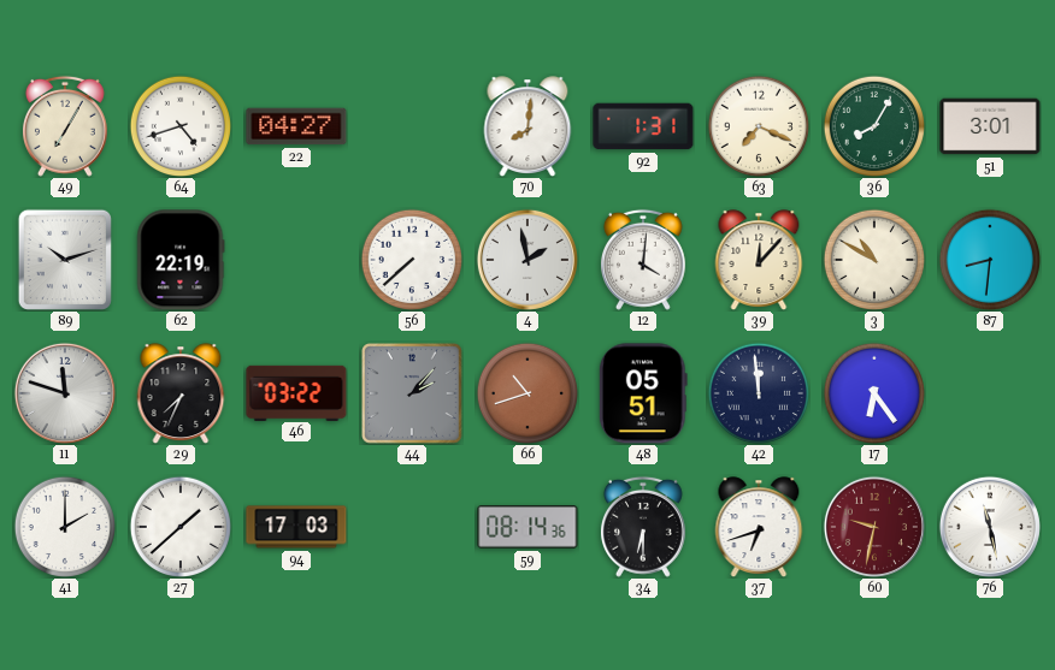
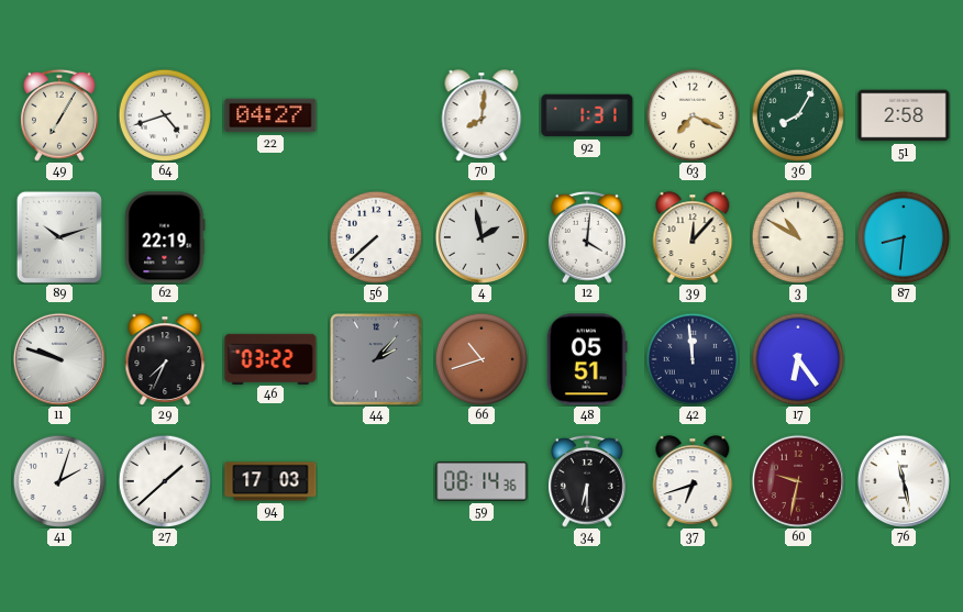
51: 3:01 -> 2:58
11: 11:48 -> 9:48
41: 2:00 -> 2:03
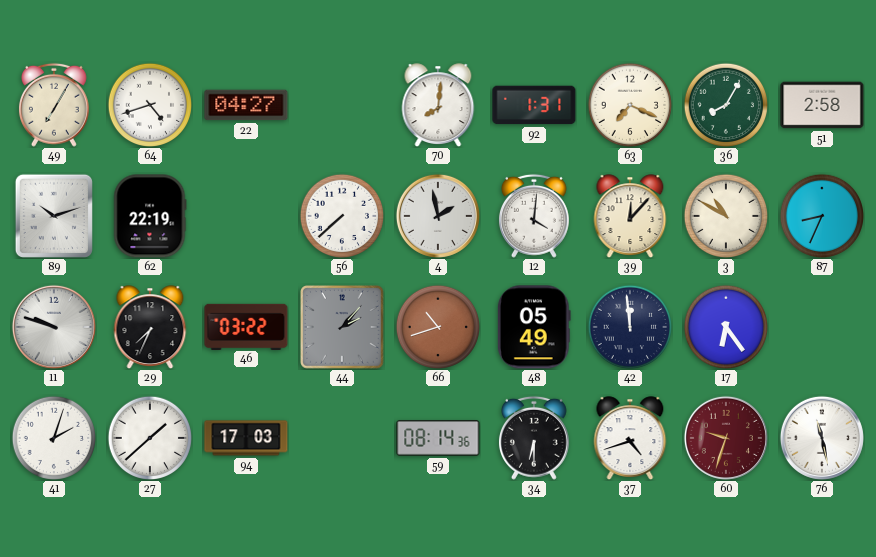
87: 8:31 -> 8:34
48: 05:51 -> 05:49
37: 6:42 -> 4:42
60: 9:32 -> 9:33
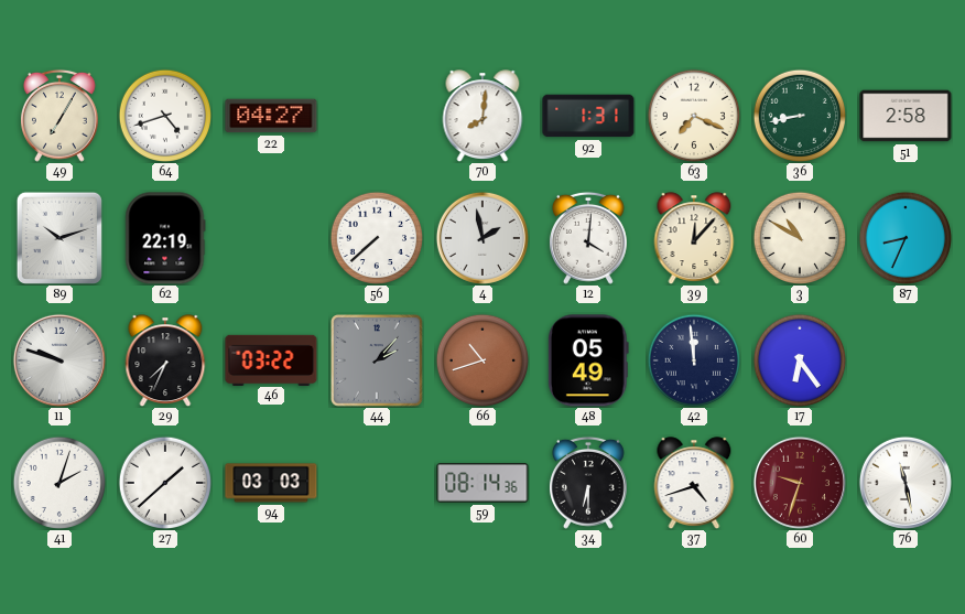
36: 8:05 -> 8:43
94: 17:03 -> 03:03
